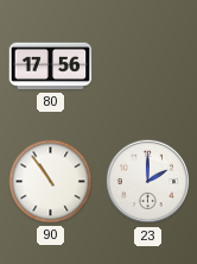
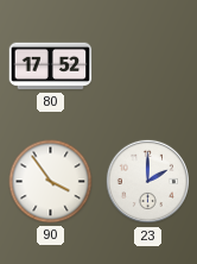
80: 17:56 -> 17:52
90: 10:54 -> 3:54
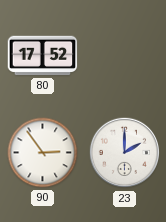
90: 3:54 -> 2:54
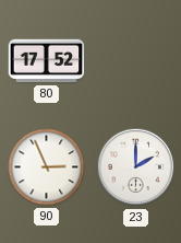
90: 2:54 -> 2:56
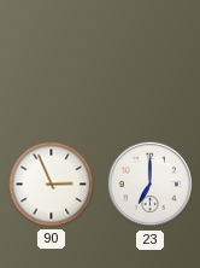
80: 17:52 -> none
23: 2:00 -> 7:00
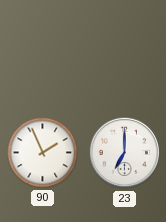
90: 2:56 -> 1:56
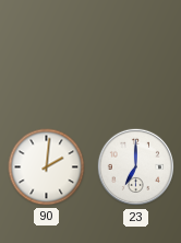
90: 1:56 -> 2:01
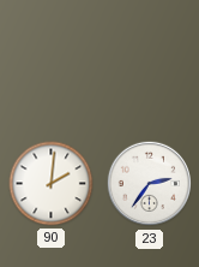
23: 7:00 -> 2:36
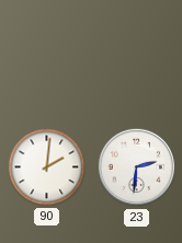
23: 2:36 -> 2:31
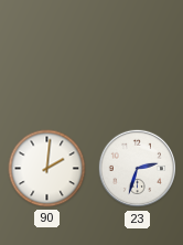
23: 2:31 -> 2:33
